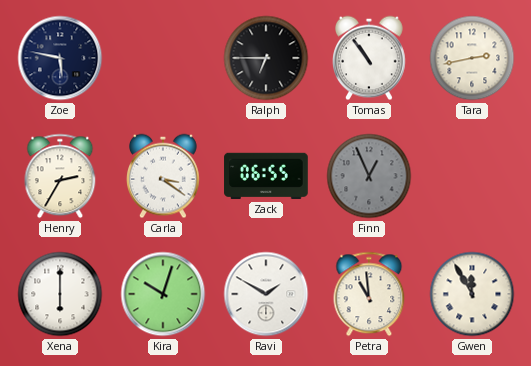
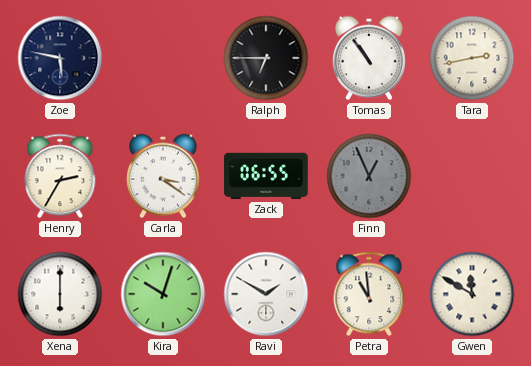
Gwen: 11:55 -> 11:50
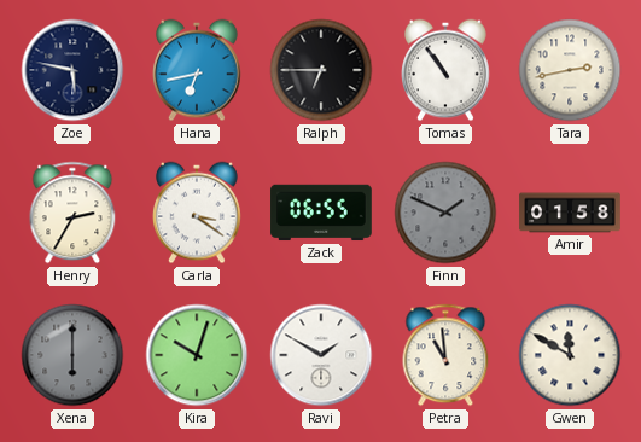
Hana: none -> 6:43
Finn: 12:56 -> 1:49
Amir: none -> 01:58
Xena dial: white -> grey
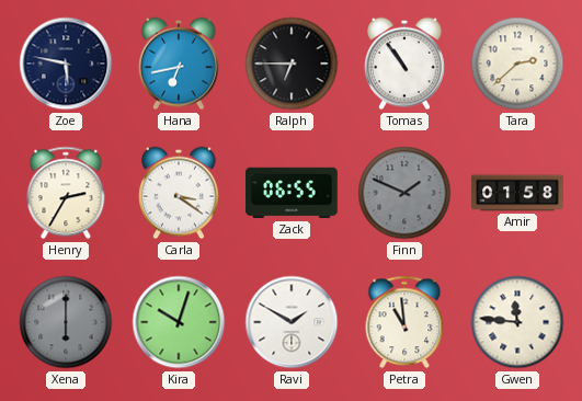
Tara: 2:43 -> 2:38
Gwen: 11:50 -> 11:46
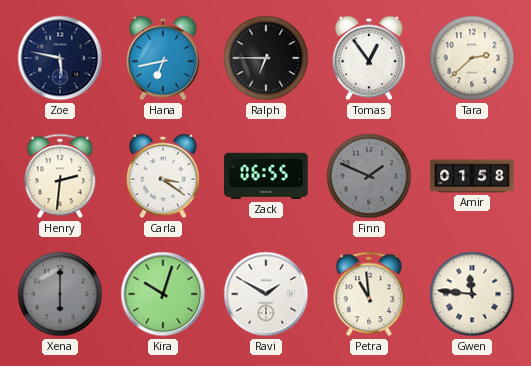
Tomas: 10:54 -> 12:54
Henry: 2:35 -> 2:31
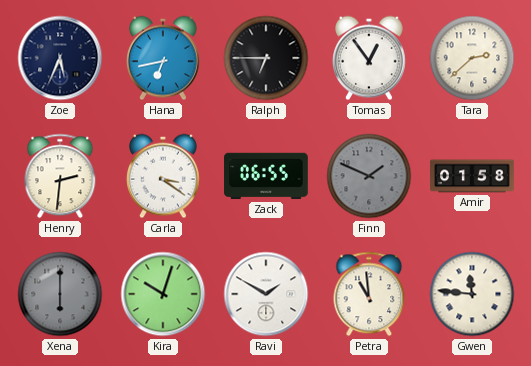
Zoe: 5:47 -> 5:34
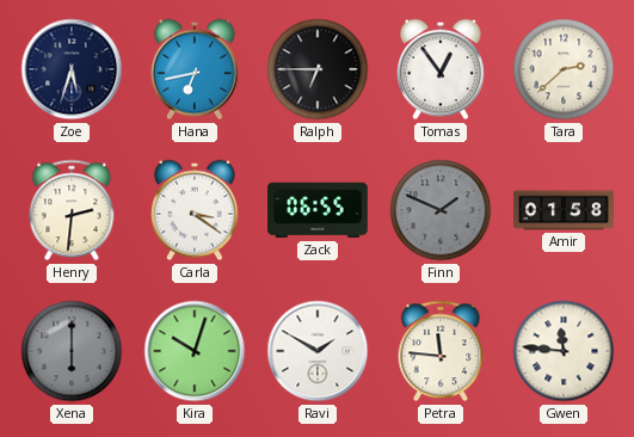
Zoe: 5:34 -> 5:33
Petra: 10:59 -> 11:46
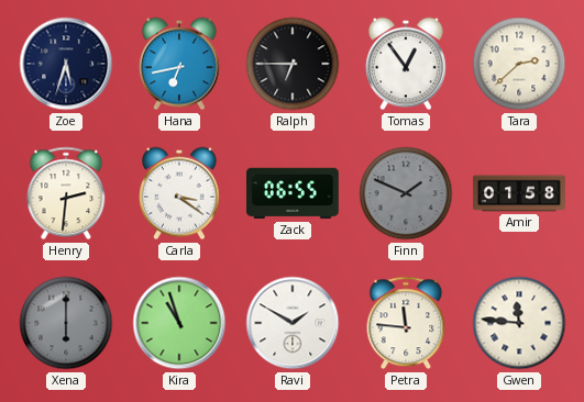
Kira: 10:03 -> 10:57
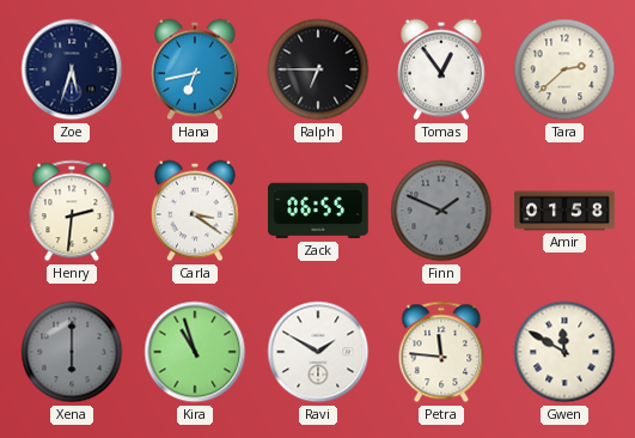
Gwen: 11:46 -> 11:50
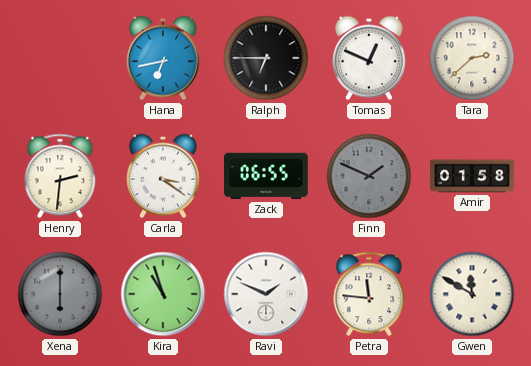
Zoe: 5:33 -> none
Tomas: 12:54 -> 12:49
Ravi: 1:50 -> 1:49
